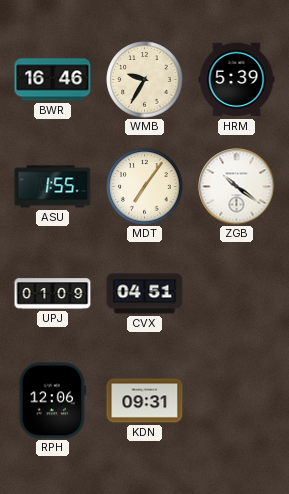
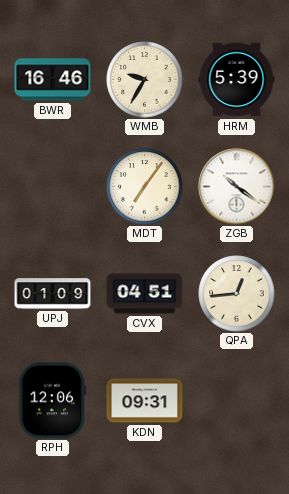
ASU: 1:55 -> none
QPA: none -> 12:44
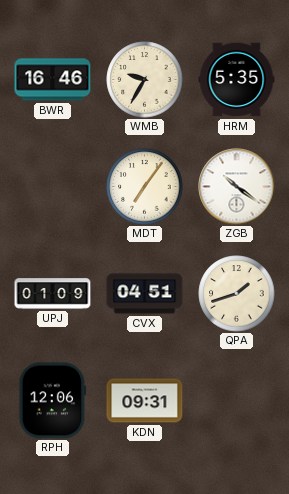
HRM: 5:39 -> 5:35
QPA: 12:44 -> 1:42
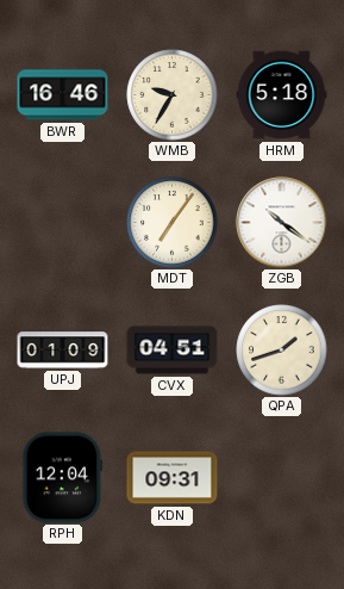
HRM: 5:35 -> 5:18
RPH: 12:06 -> 12:04
